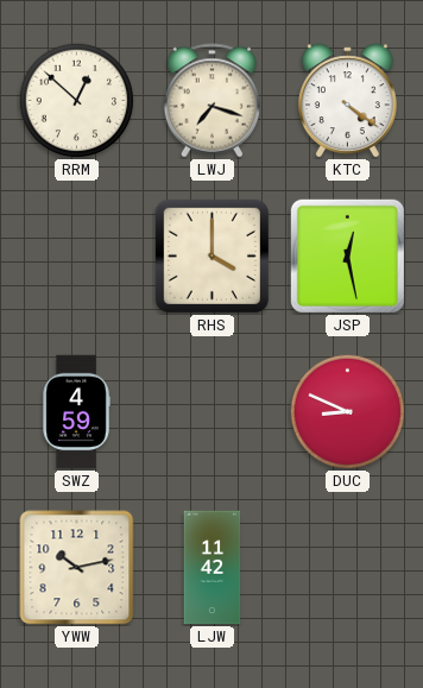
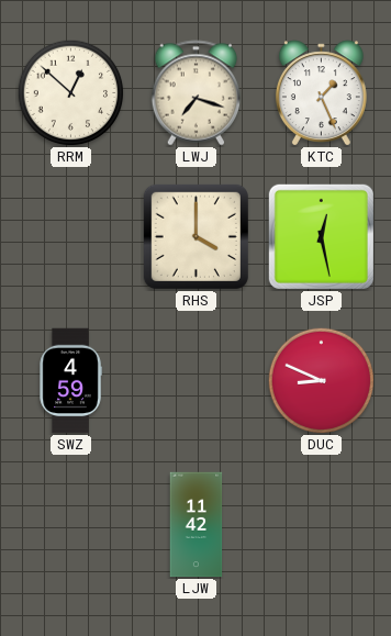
KTC: 4:21 -> 1:26
YWW: 10:13 -> none
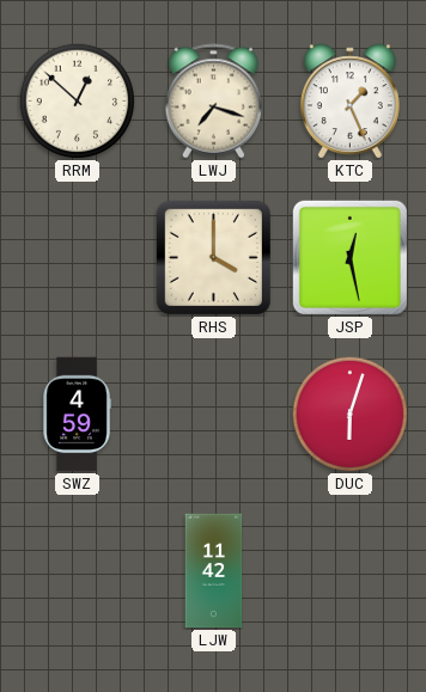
DUC: 8:49 -> 6:03
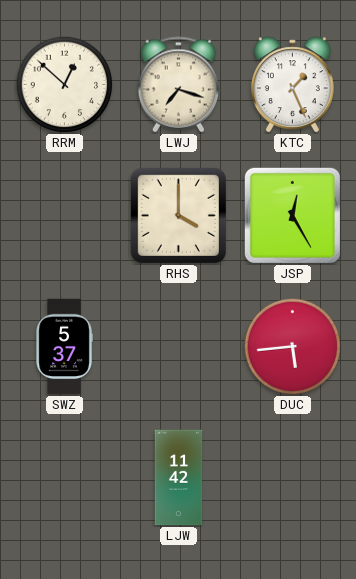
JSP: 12:28 -> 12:25
SWZ: 4:59 -> 5:37
DUC: 6:03 -> 5:44
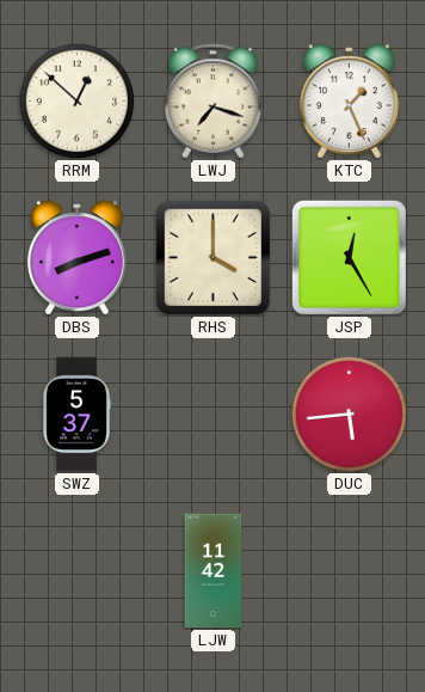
DBS: none -> 8:12
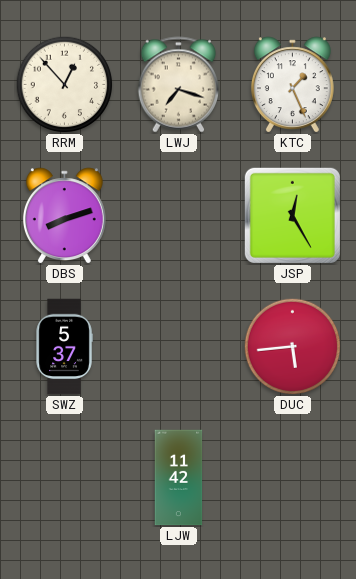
RRM: 12:52 -> 12:53
RHS: 4:00 -> none
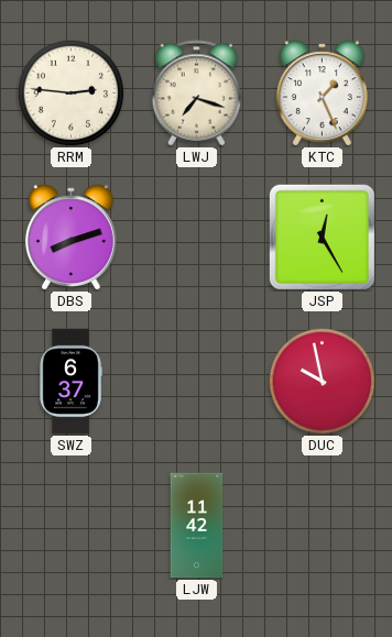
RRM: 12:53 -> 2:46
SWZ: 5:37 -> 6:37
DUC: 5:44 -> 9:58
